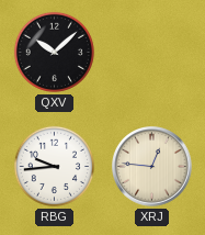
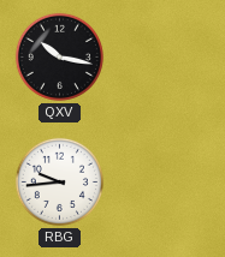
QXV: 10:08 -> 10:17
XRJ: 12:46 -> none
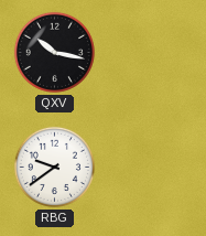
RBG: 9:44 -> 9:39
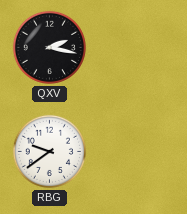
QXV: 10:17 -> 2:17
